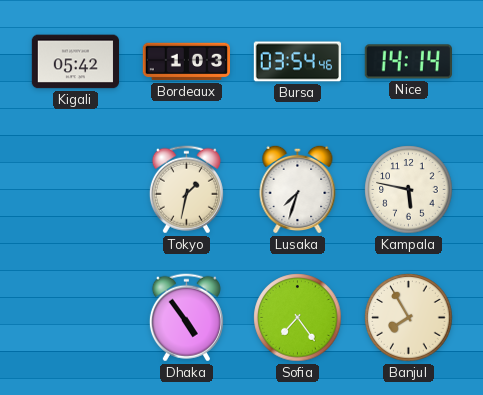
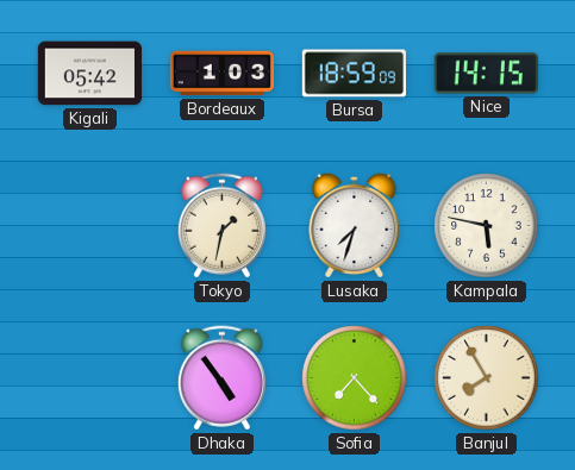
Bursa: 03:54 -> 18:59
Nice: 14:14 -> 14:15
Sofia: 7:24 -> 7:23
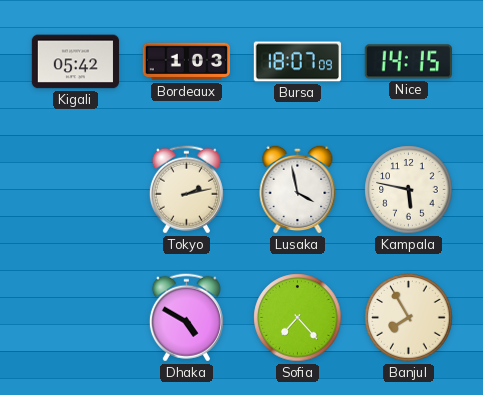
Bursa: 18:59 -> 18:07
Tokyo: 1:32 -> 2:13
Lusaka: 7:33 -> 3:58
Dhaka: 4:54 -> 4:50
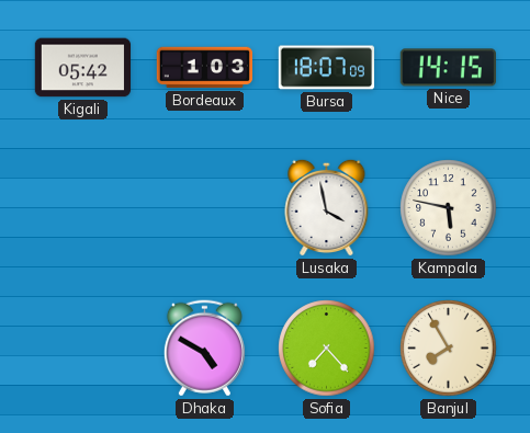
Tokyo: 2:13 -> none
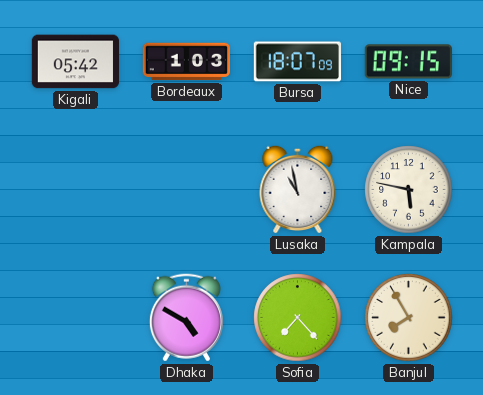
Nice: 14:15 -> 09:15
Lusaka: 3:58 -> 10:58
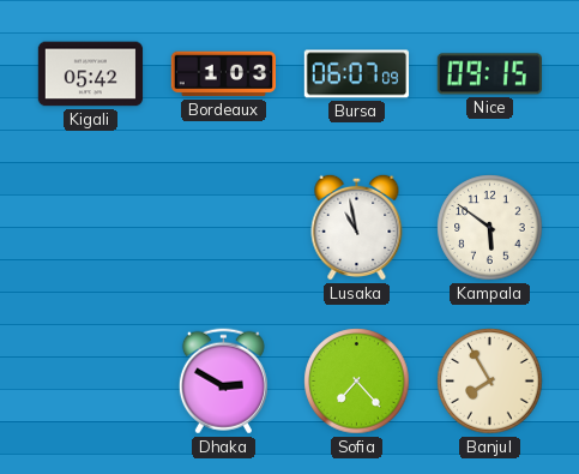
Bursa: 18:07 -> 06:07
Kampala: 5:47 -> 5:51
Dhaka: 4:50 -> 2:50
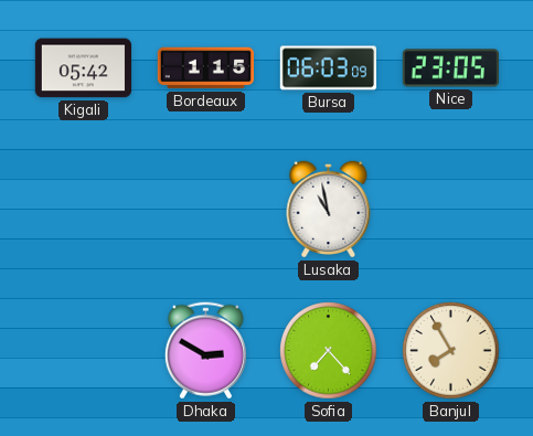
Bordeaux: 1:03 -> 1:15
Bursa: 06:07 -> 06:03
Nice: 09:15 -> 23:05
Kampala: 5:51 -> none
